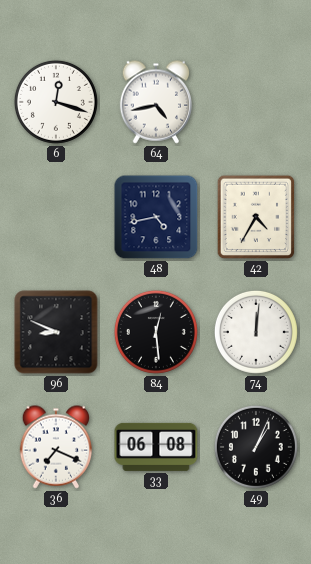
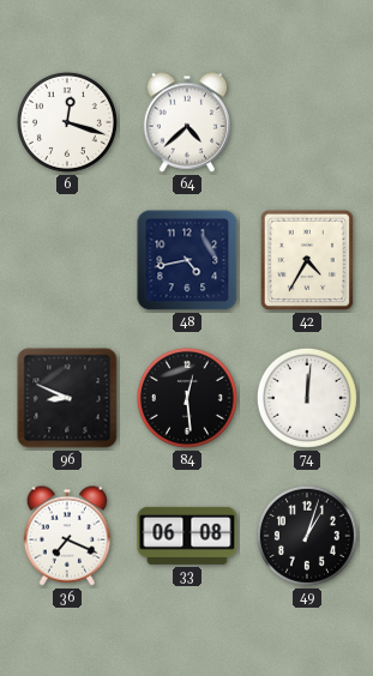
64: 4:43 -> 4:38
49: 1:04 -> 1:03
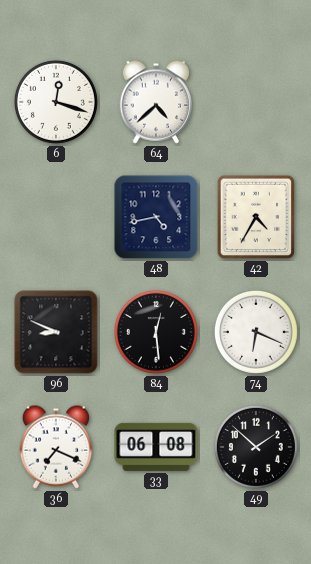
74: 12:01 -> 6:19
49: 1:03 -> 1:52
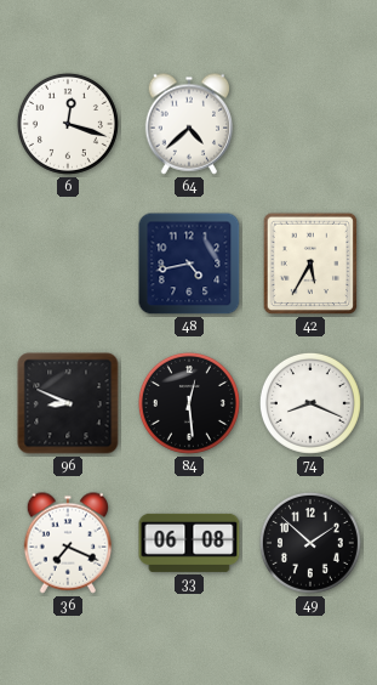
42: 4:35 -> 5:35
74: 6:19 -> 8:19
